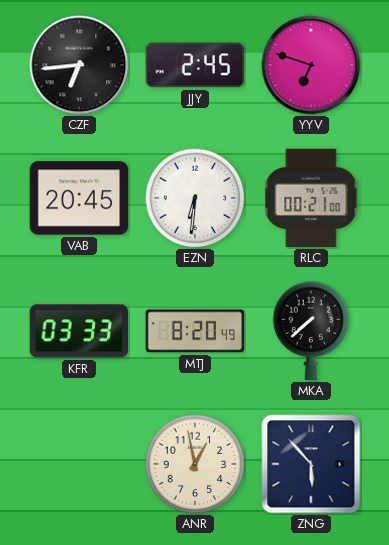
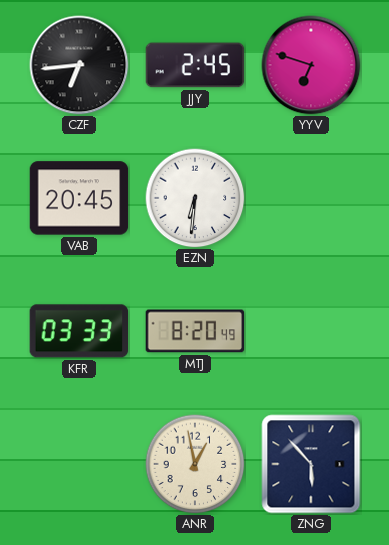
RLC: 00:21 -> none
MKA: 7:38 -> none
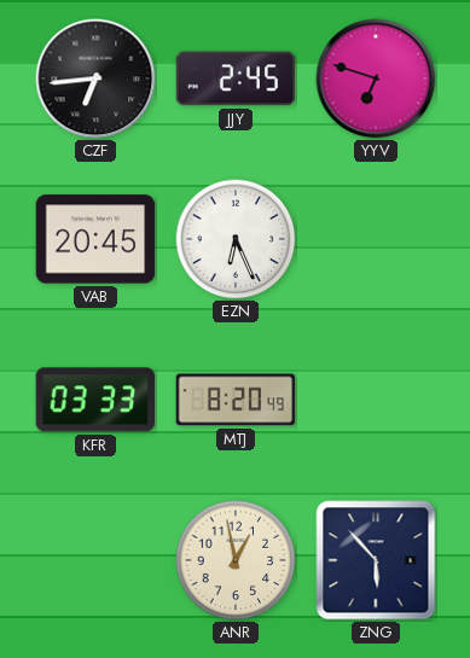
EZN: 6:31 -> 6:26
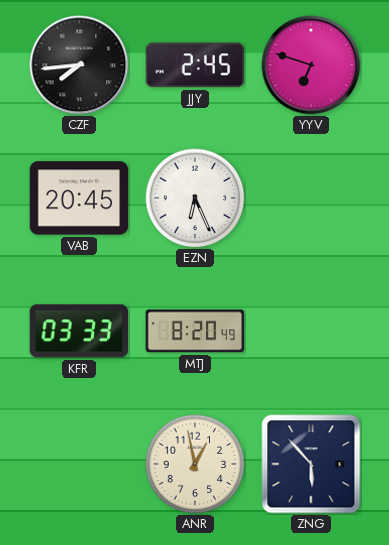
CZF: 6:44 -> 7:44
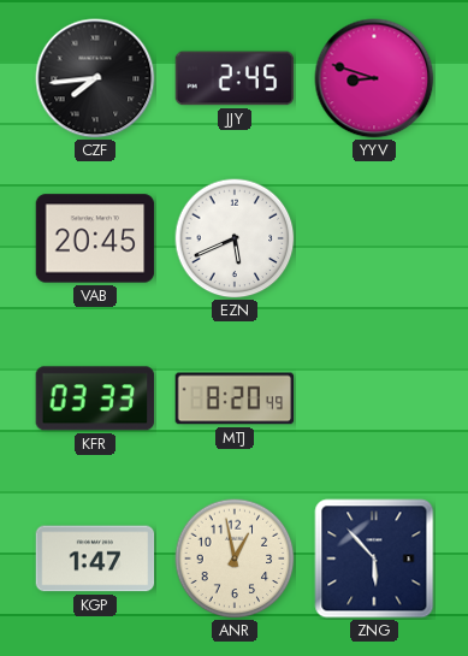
YYV: 6:48 -> 8:48
EZN: 6:26 -> 5:41
KGP: none -> 1:47
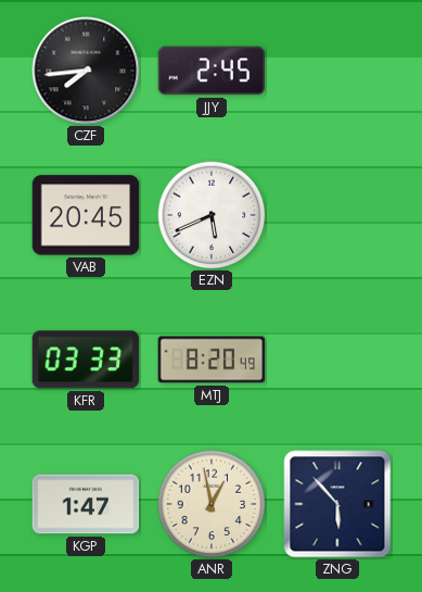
YYV: 8:48 -> none
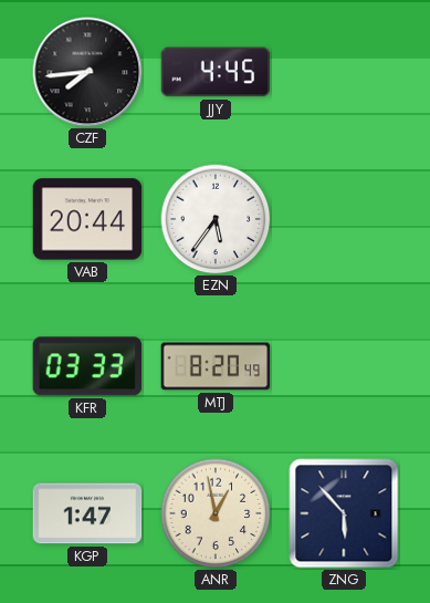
JJY: 2:45 -> 4:45
VAB: 20:45 -> 20:44
EZN: 5:41 -> 5:36
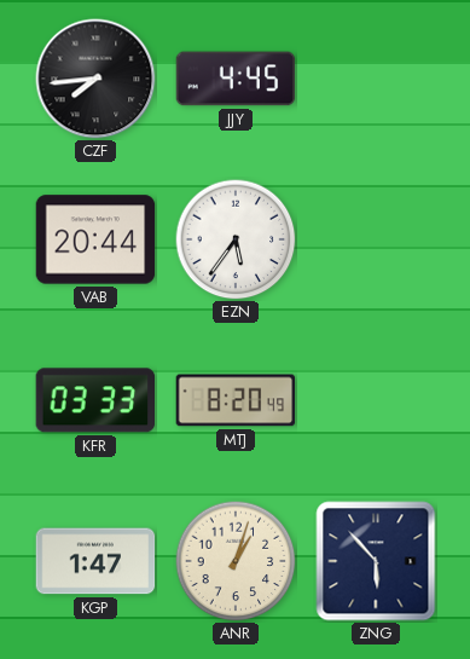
ANR: 12:58 -> 1:03
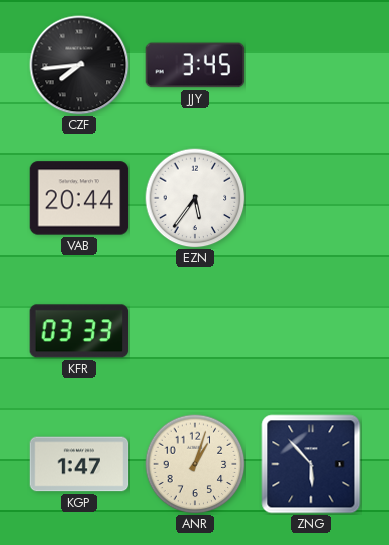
JJY: 4:45 -> 3:45
MTJ: 8:20 -> none
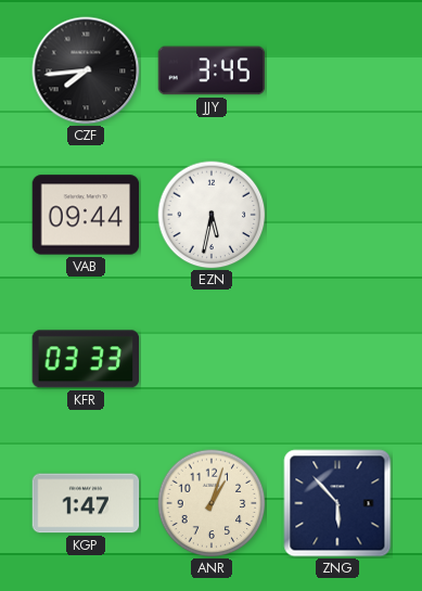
VAB: 20:44 -> 09:44
EZN: 5:36 -> 5:32
